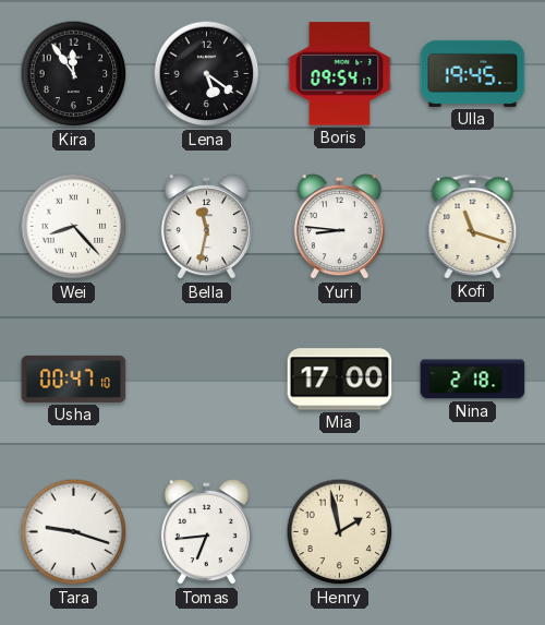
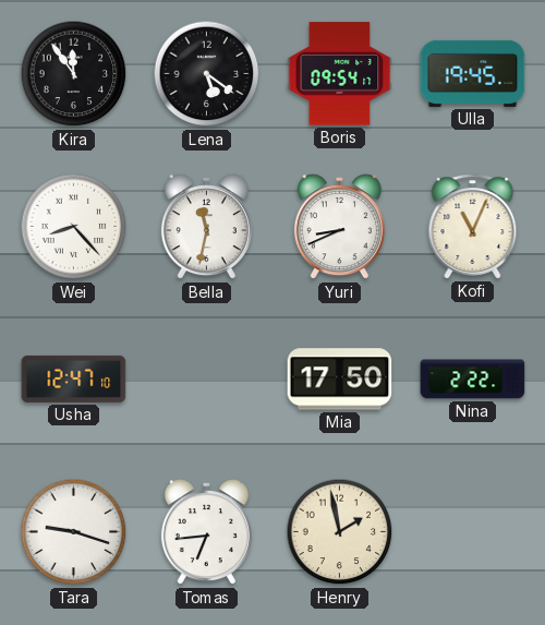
Yuri: 8:46 -> 8:41
Kofi: 11:18 -> 11:04
Usha: 00:47 -> 12:47
Mia: 17:00 -> 17:50
Nina: 2:18 -> 2:22
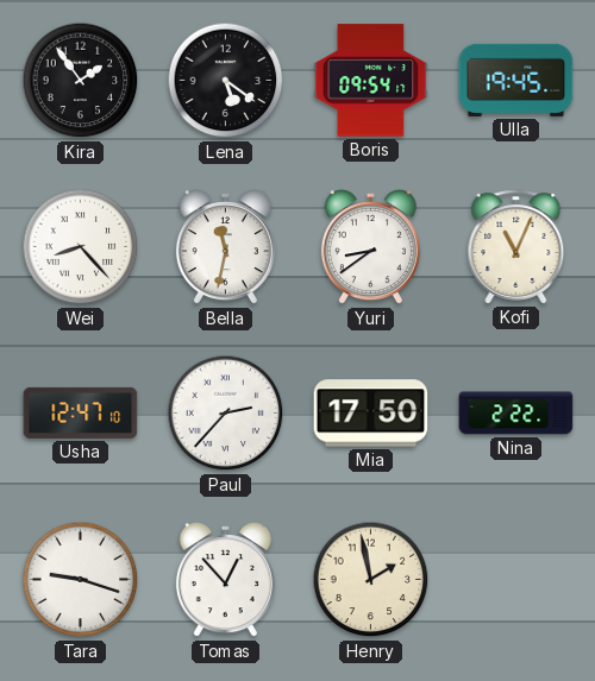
Kira: 11:54 -> 1:54
Yuri: 8:41 -> 8:39
Paul: none -> 2:37
Tomas: 6:44 -> 12:53
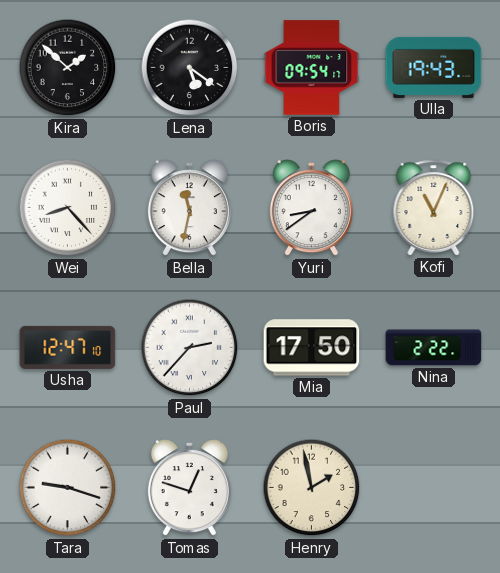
Kira: 1:54 -> 1:52
Ulla: 19:45 -> 19:43
Tomas: 12:53 -> 12:48
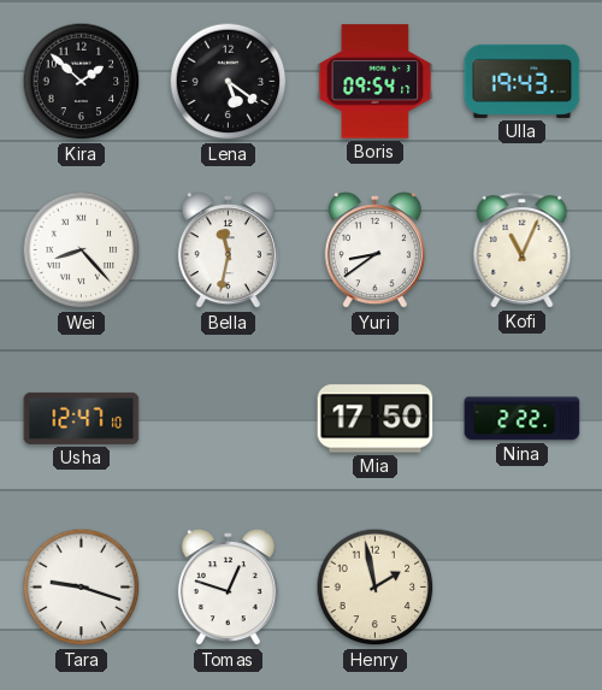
Paul: 2:37 -> none
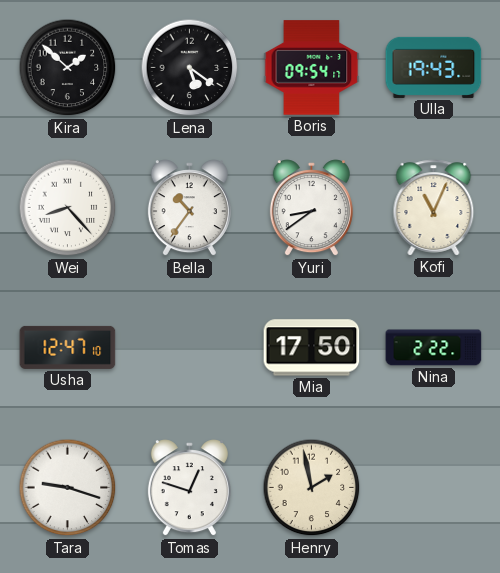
Bella: 11:32 -> 10:36
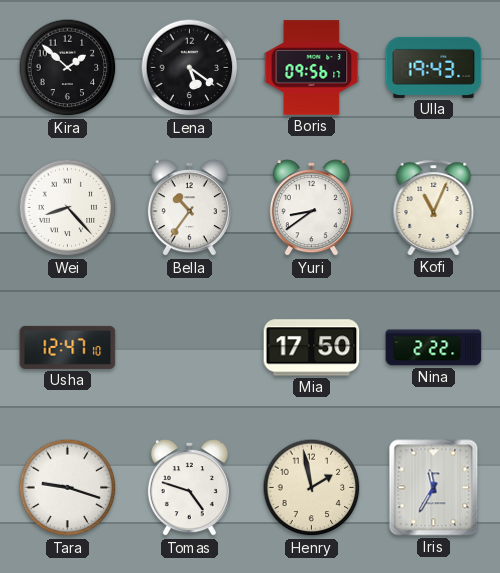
Boris: 09:54 -> 09:56
Tomas: 12:48 -> 4:48
Iris: none -> 11:35
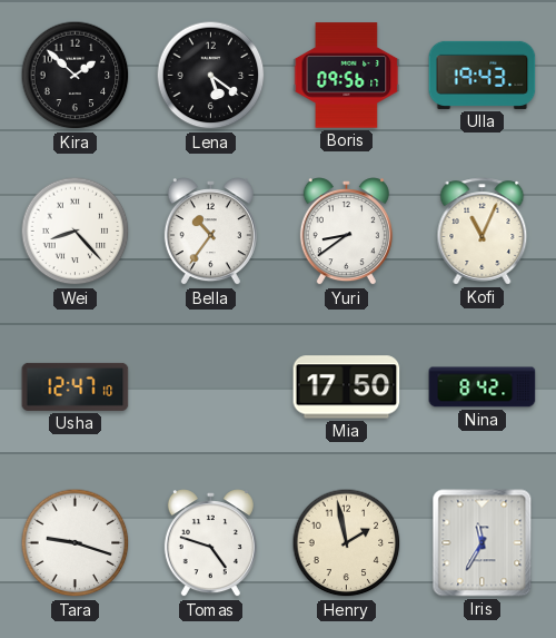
Nina: 2:22 -> 8:42
